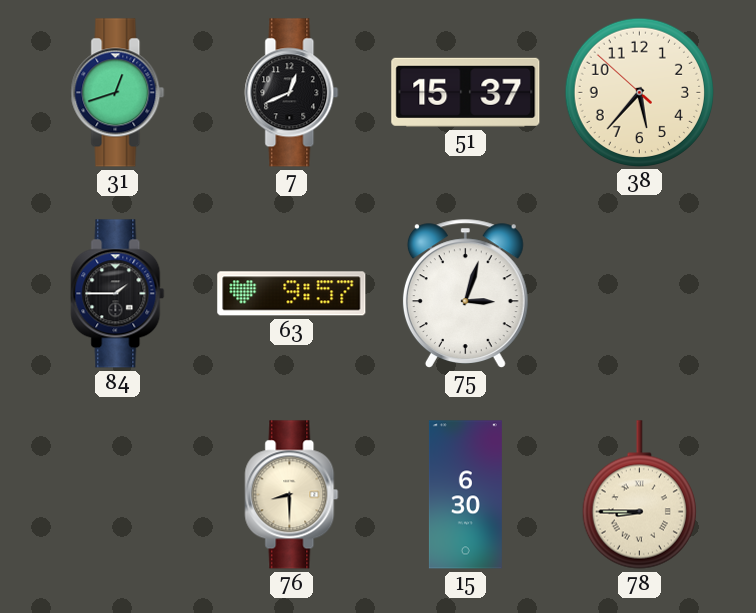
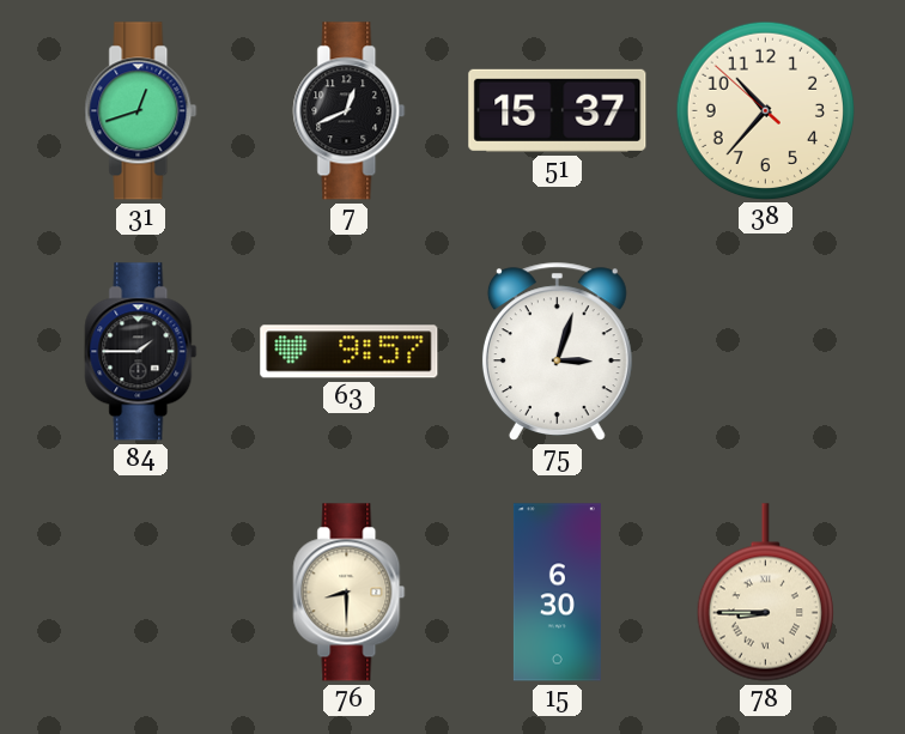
38: 5:36 -> 10:36
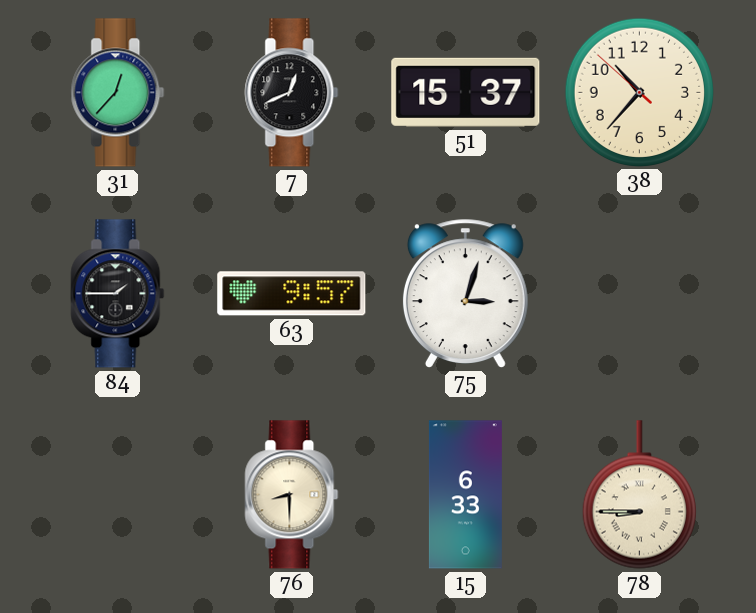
31: 12:42 -> 12:37
15: 6:30 -> 6:33
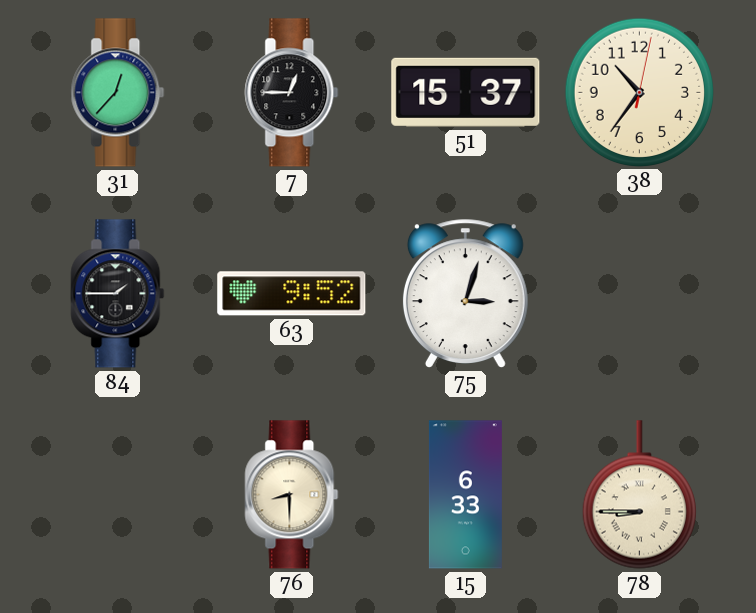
7: 12:41 -> 12:45
38: 10:36:52 -> 10:36:02
63: 9:57 -> 9:52
